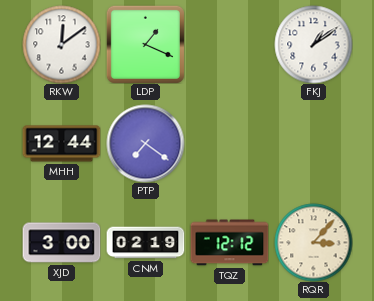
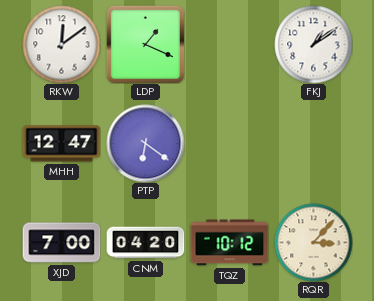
MHH: 12:44 -> 12:47
PTP: 7:21 -> 6:21
XJD: 3:00 -> 7:00
CNM: 02:19 -> 04:20
TQZ: 12:12 -> 10:12
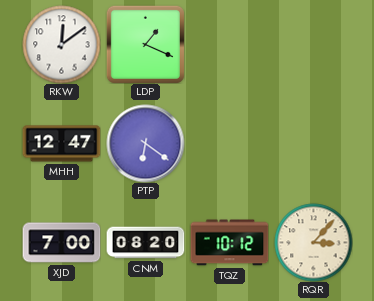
FKJ: 1:09 -> none
CNM: 04:20 -> 08:20
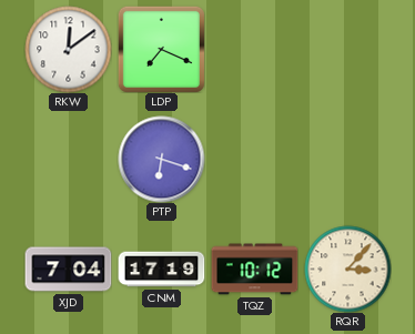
LDP: 1:19 -> 7:19
MHH: 12:47 -> none
PTP: 6:21 -> 6:18
XJD: 7:00 -> 7:04
CNM: 08:20 -> 17:19
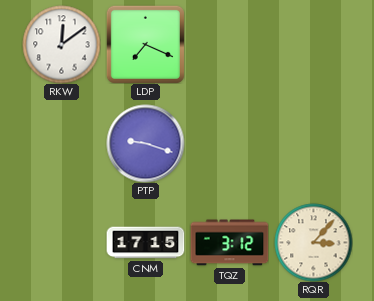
PTP: 6:18 -> 9:18
XJD: 7:04 -> none
CNM: 17:19 -> 17:15
TQZ: 10:12 -> 3:12
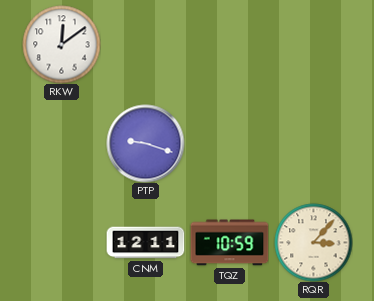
LDP: 7:19 -> none
CNM: 17:15 -> 12:11
TQZ: 3:12 -> 10:59
